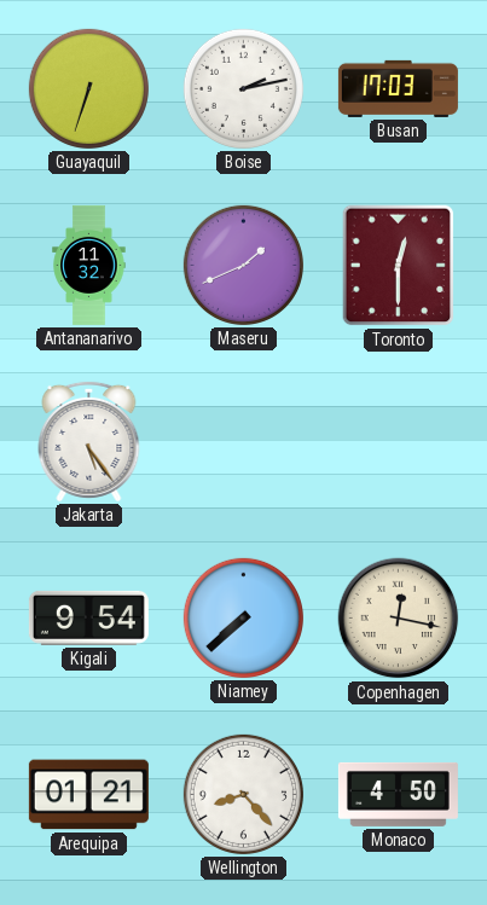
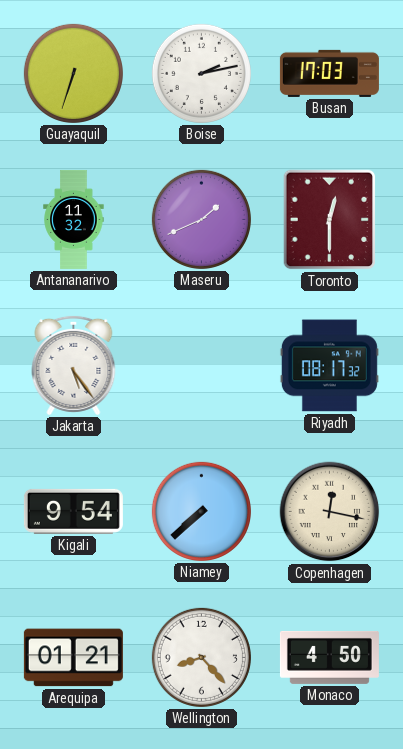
Riyadh: none -> 08:17
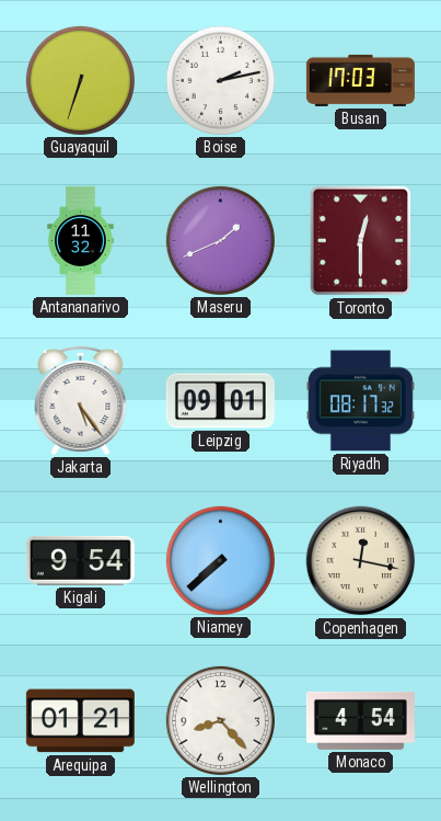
Leipzig: none -> 09:01
Monaco: 4:50 -> 4:54
